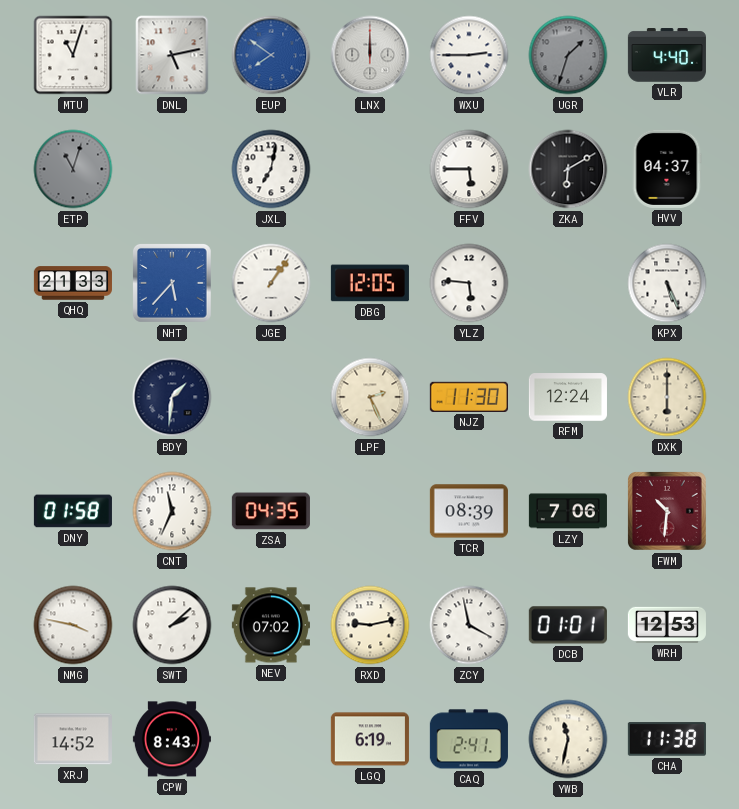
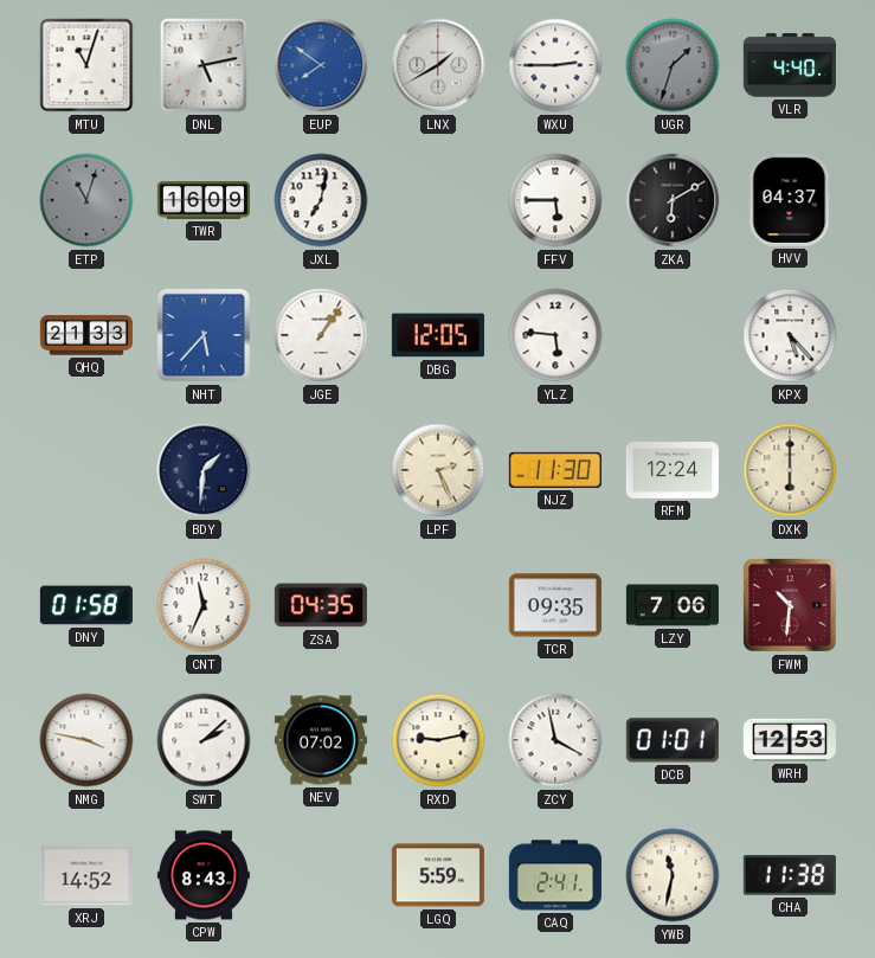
LNX: 12:00 -> 1:40
TWR: none -> 16:09
KPX: 5:26 -> 5:23
TCR: 08:39 -> 09:35
LGQ: 6:19 -> 5:59
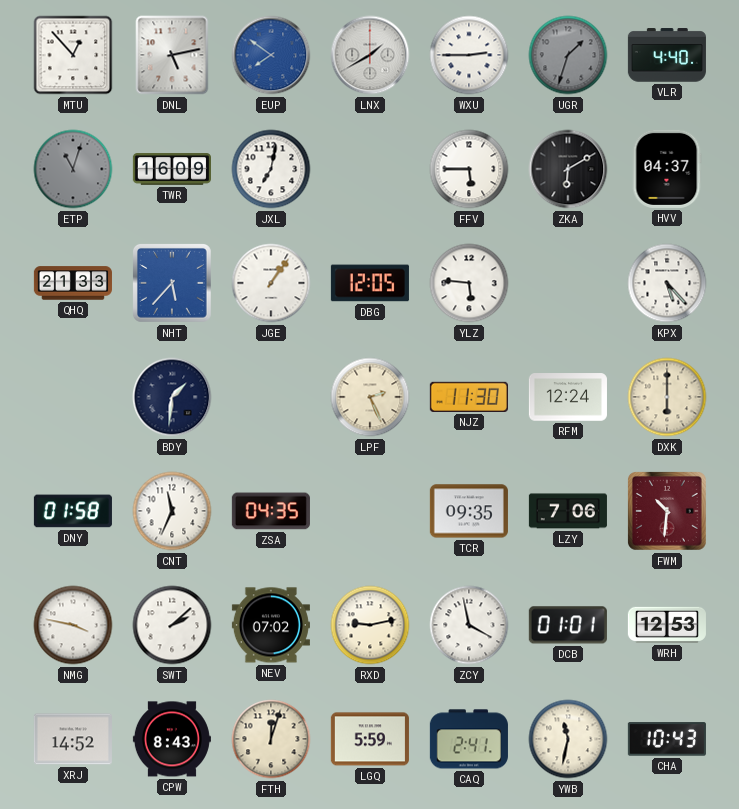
MTU: 11:03 -> 12:53
FTH: none -> 12:03
CHA: 11:38 -> 10:43
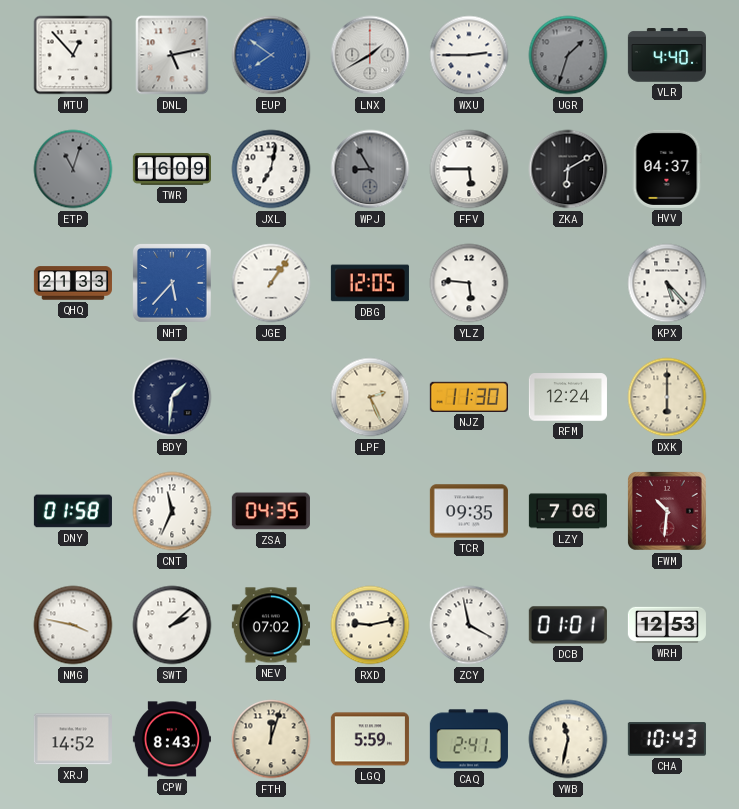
WPJ: none -> 8:55
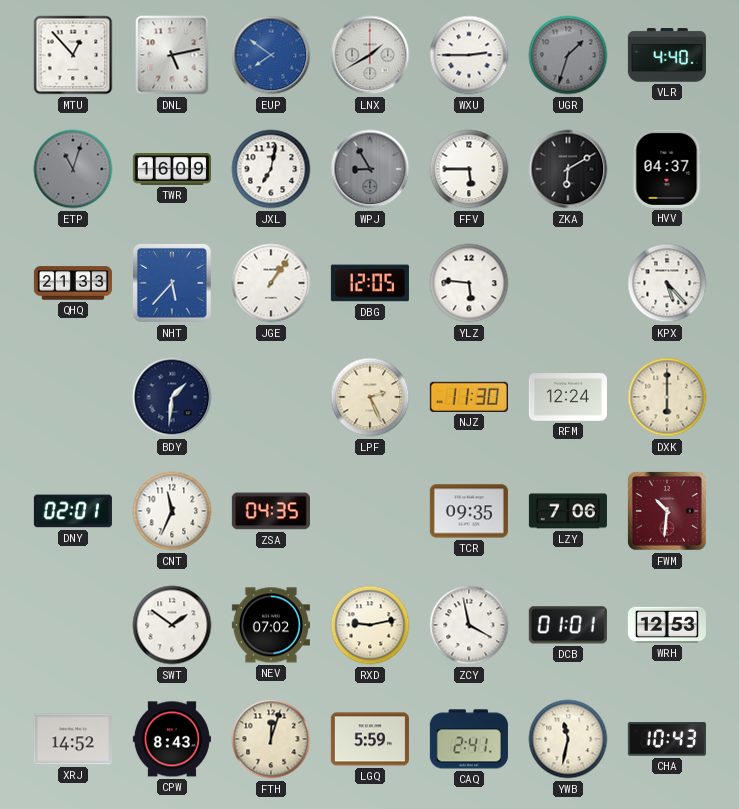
DNY: 01:58 -> 02:01
NMG: 3:47 -> none
SWT: 2:08 -> 1:51
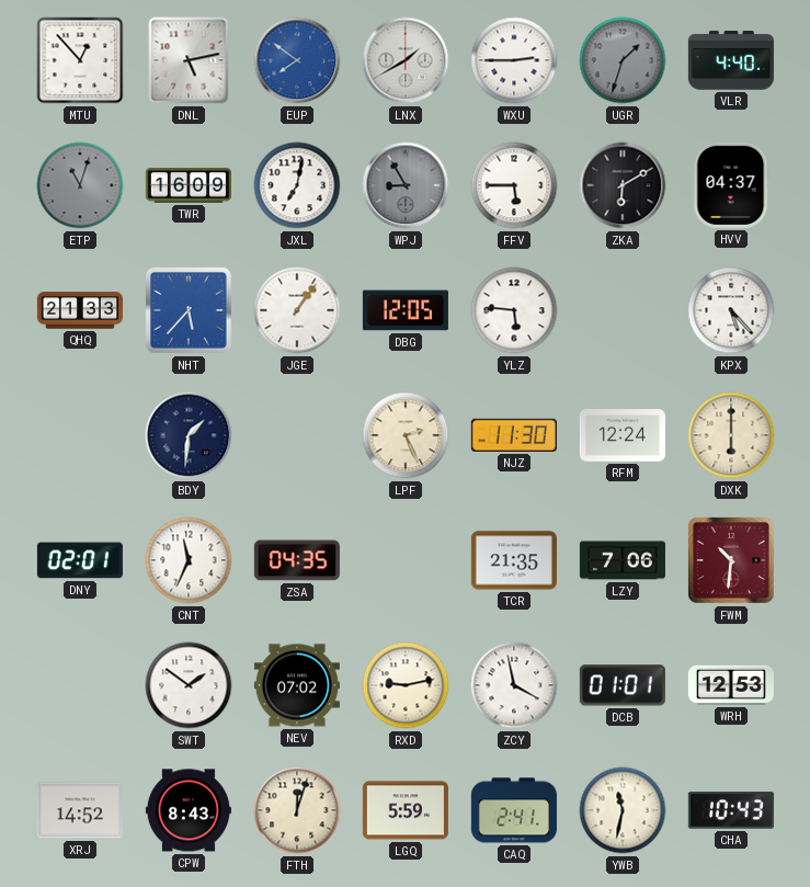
TCR: 09:35 -> 21:35
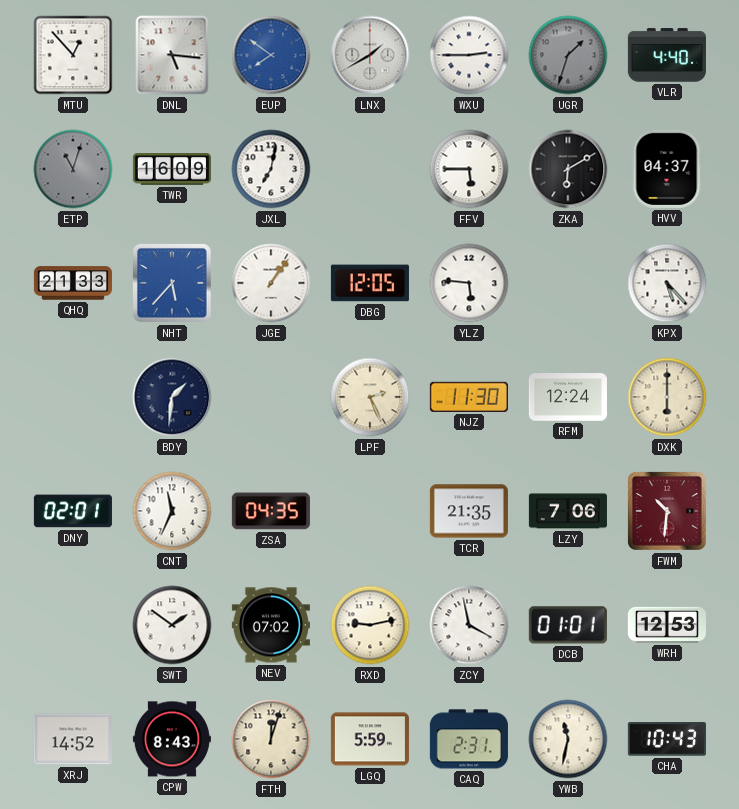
DNL: 5:13 -> 5:16
WPJ: 8:55 -> none
CAQ: 2:41 -> 2:31
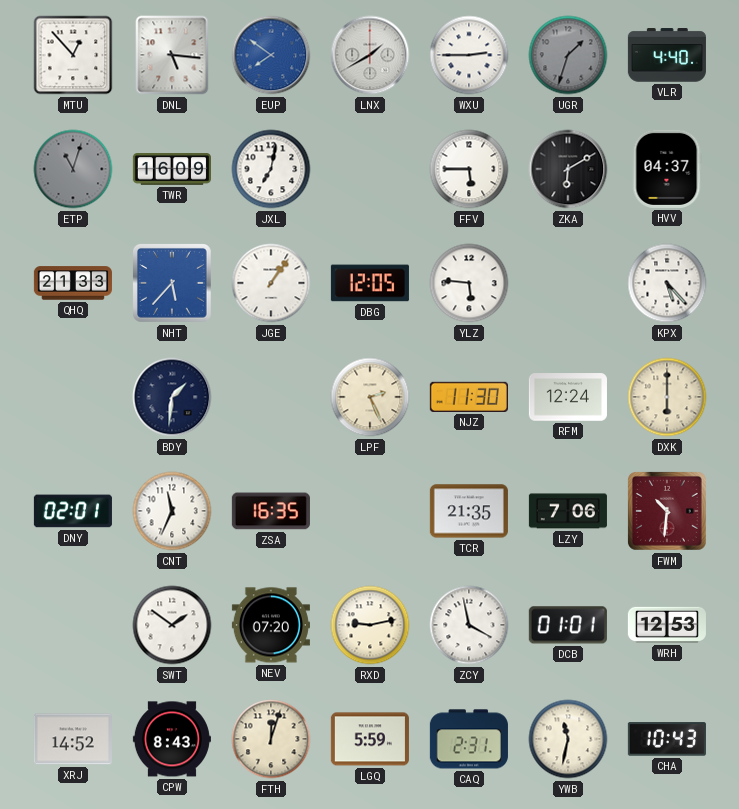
ZSA: 04:35 -> 16:35
NEV: 07:02 -> 07:20
